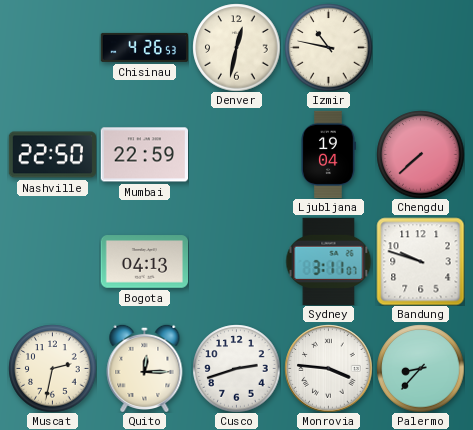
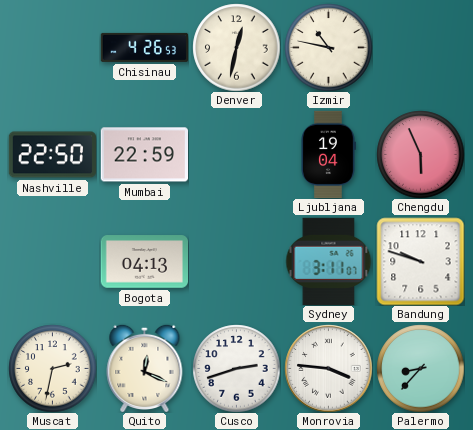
Chengdu: 7:38 -> 5:56
Quito: 12:15 -> 12:19
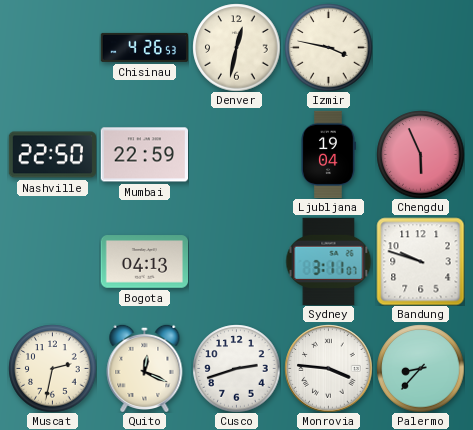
Izmir: 10:47 -> 3:47
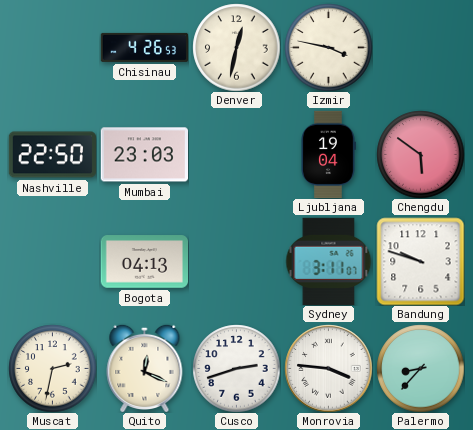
Mumbai: 22:59 -> 23:03
Chengdu: 5:56 -> 5:51
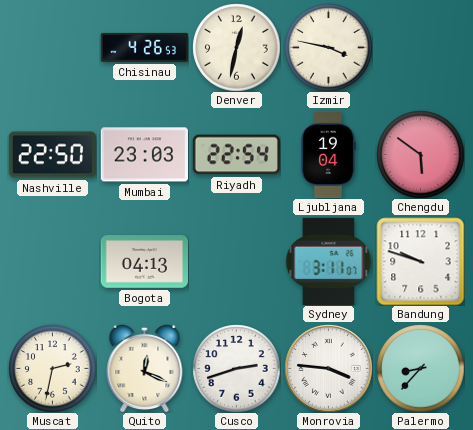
Riyadh: none -> 22:54
